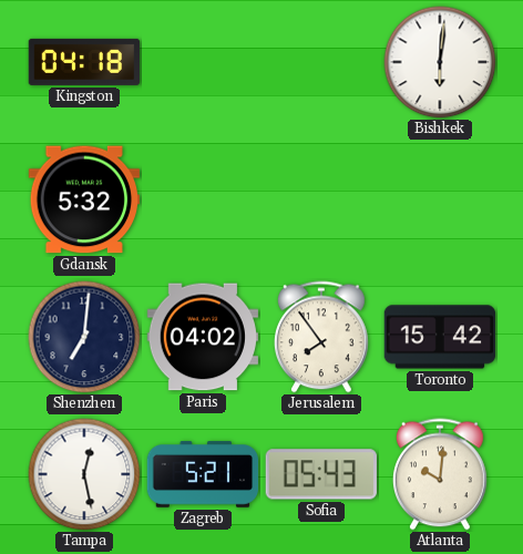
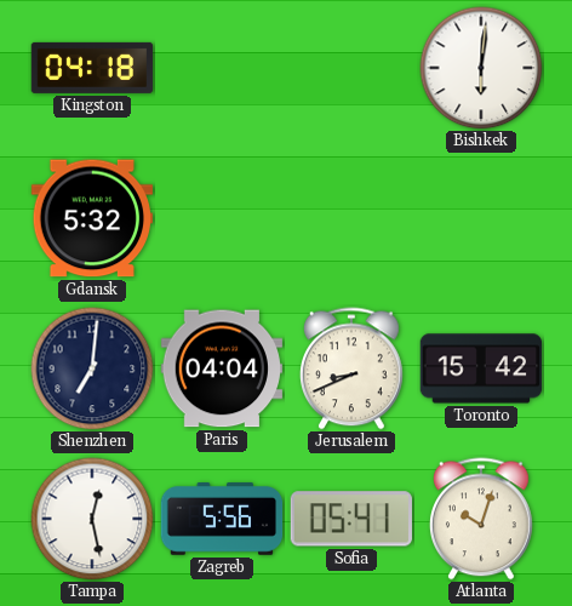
Paris: 04:02 -> 04:04
Jerusalem: 7:54 -> 8:41
Zagreb: 5:21 -> 5:56
Sofia: 05:43 -> 05:41
Atlanta: 10:01 -> 10:03
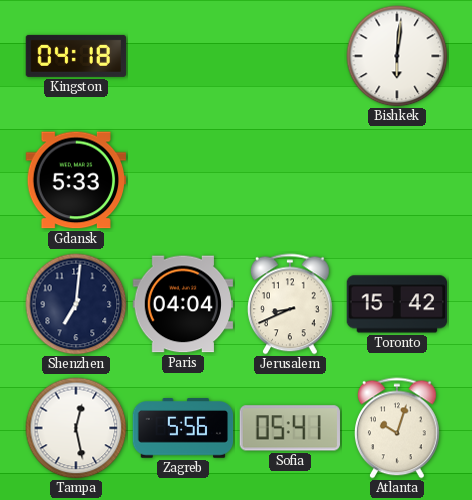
Gdansk: 5:32 -> 5:33
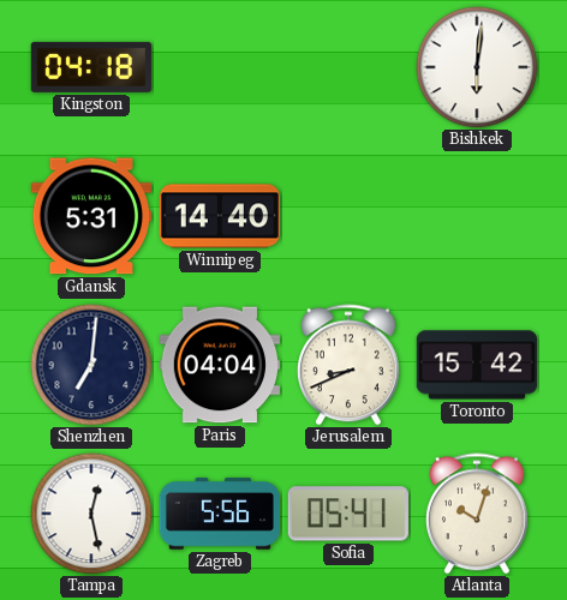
Gdansk: 5:33 -> 5:31
Winnipeg: none -> 14:40
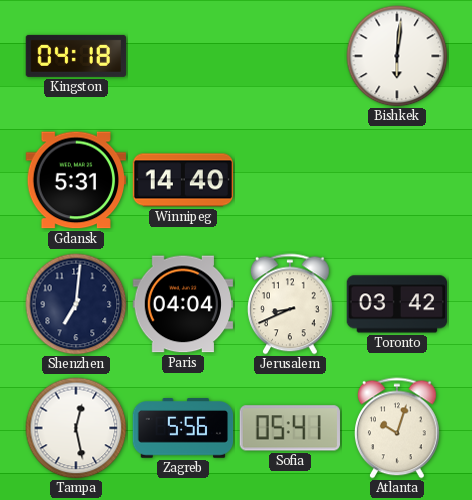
Toronto: 15:42 -> 03:42
